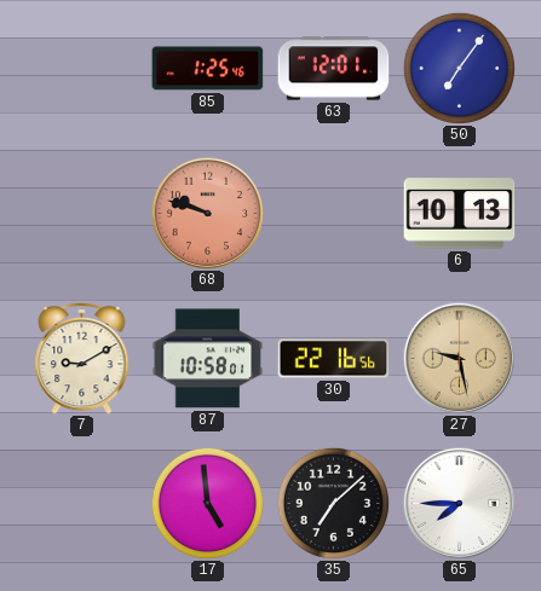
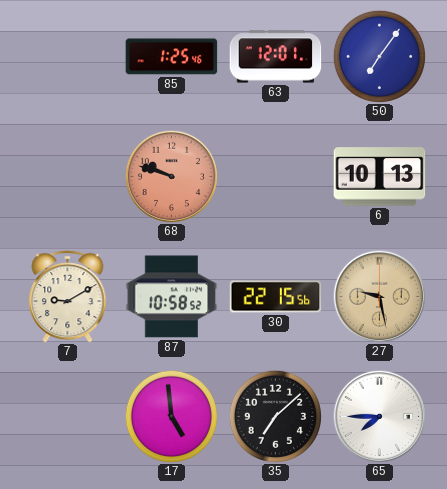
87: 10:58:01 -> 10:58:52
30: 22:16 -> 22:15
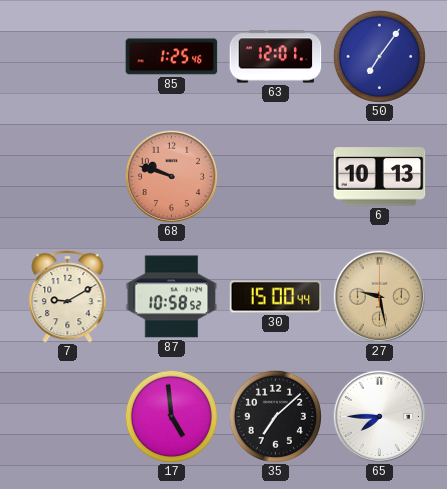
30: 22:15 -> 15:00
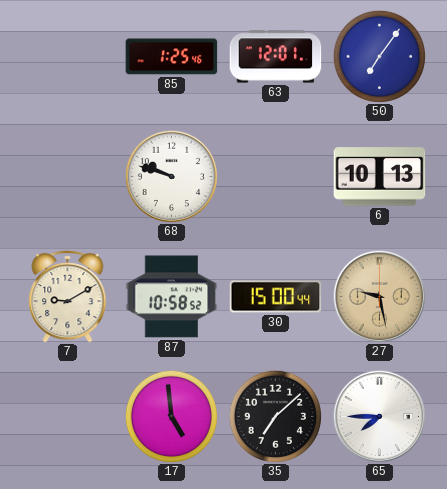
68 dial: salmon -> white
